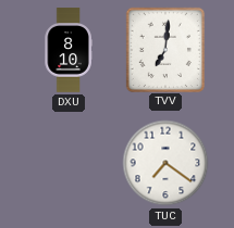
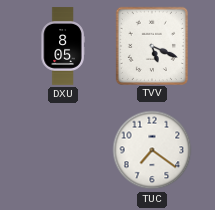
DXU: 8:10 -> 8:05
TVV: 7:01 -> 5:19
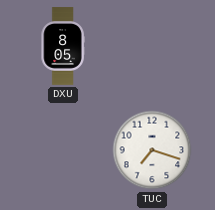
TVV: 5:19 -> none
TUC: 7:21 -> 7:18
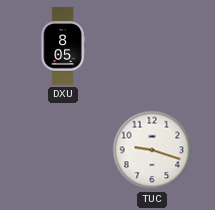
TUC: 7:18 -> 9:18
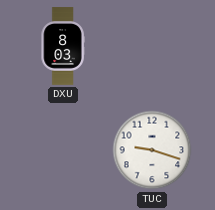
DXU: 8:05 -> 8:03
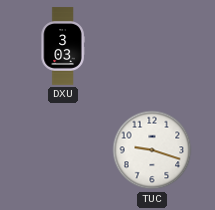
DXU: 8:03 -> 3:03
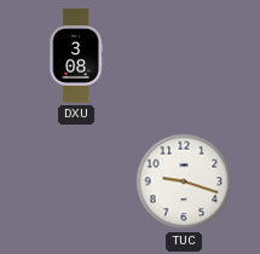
DXU: 3:03 -> 3:08
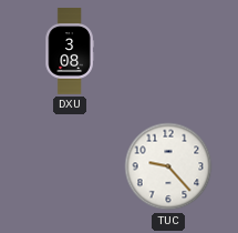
TUC: 9:18 -> 9:23
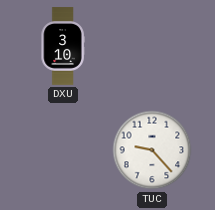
DXU: 3:08 -> 3:10
